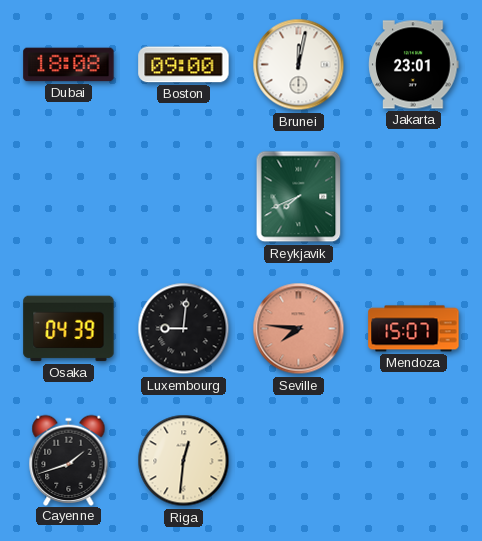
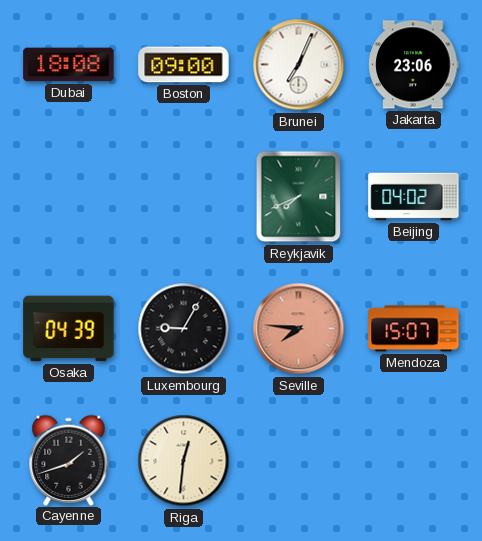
Brunei: 12:02 -> 7:04
Jakarta: 23:01 -> 23:06
Beijing: none -> 04:02
Luxembourg: 9:01 -> 9:05
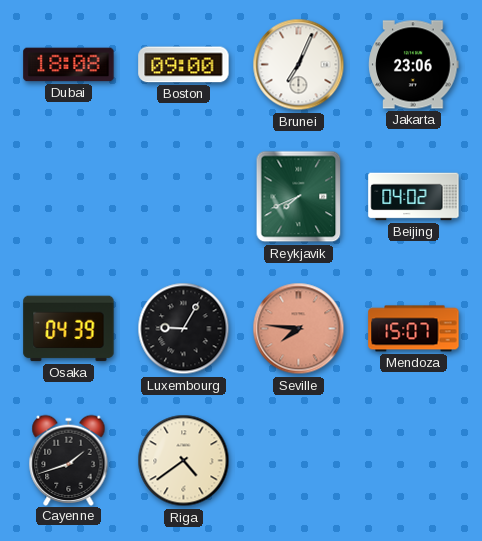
Riga: 12:31 -> 4:39
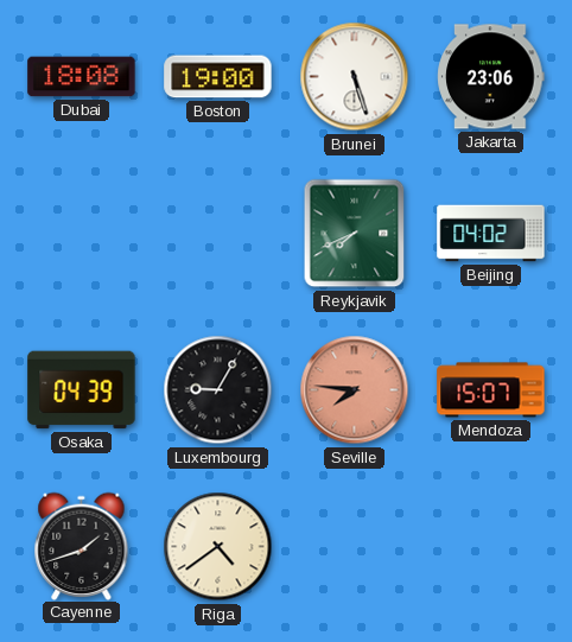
Boston: 09:00 -> 19:00
Brunei: 7:04 -> 5:27
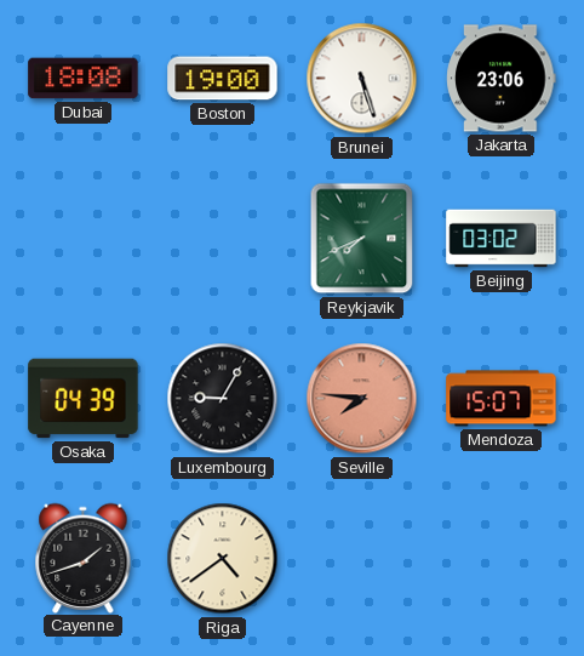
Beijing: 04:02 -> 03:02
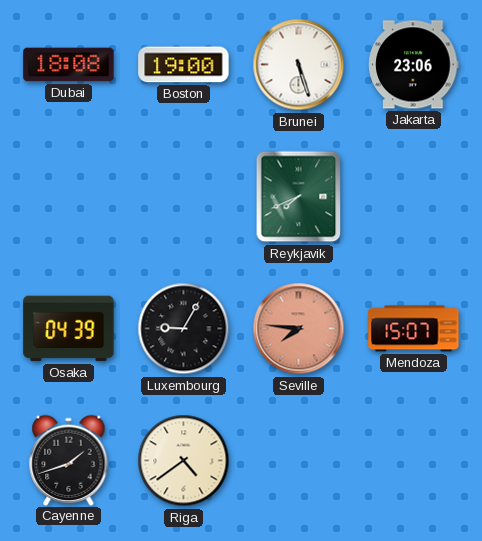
Beijing: 03:02 -> none
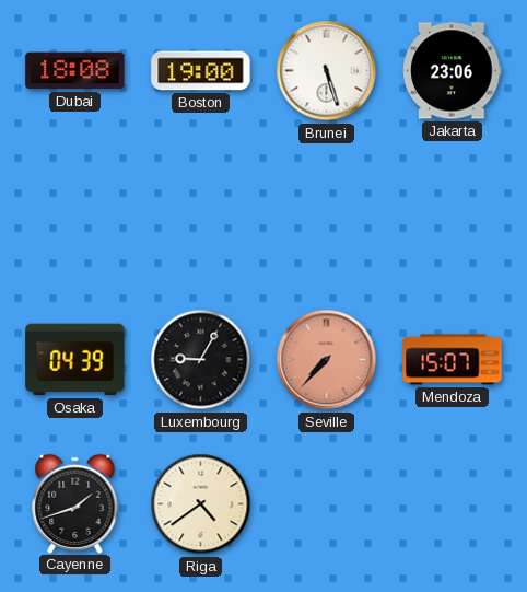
Reykjavik: 7:41 -> none
Seville: 7:46 -> 7:37
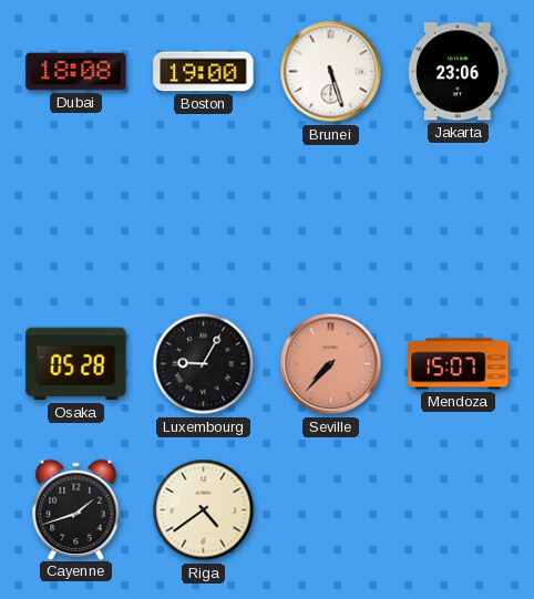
Osaka: 04:39 -> 05:28
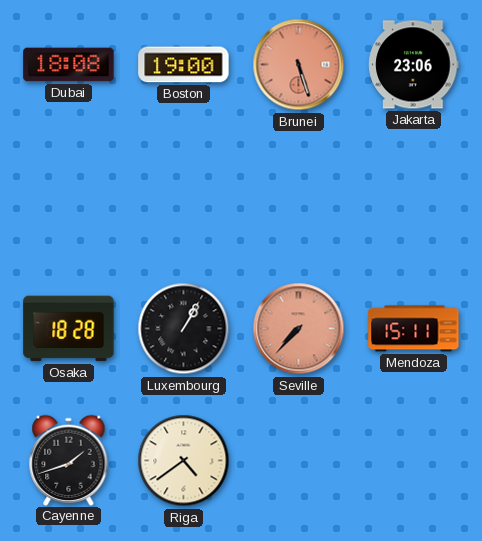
Brunei dial: white -> salmon
Osaka: 05:28 -> 18:28
Luxembourg: 9:05 -> 1:05
Mendoza: 15:07 -> 15:11
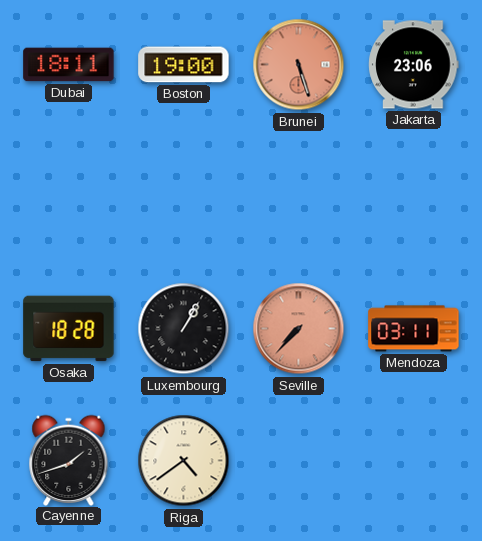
Dubai: 18:08 -> 18:11
Mendoza: 15:11 -> 03:11
